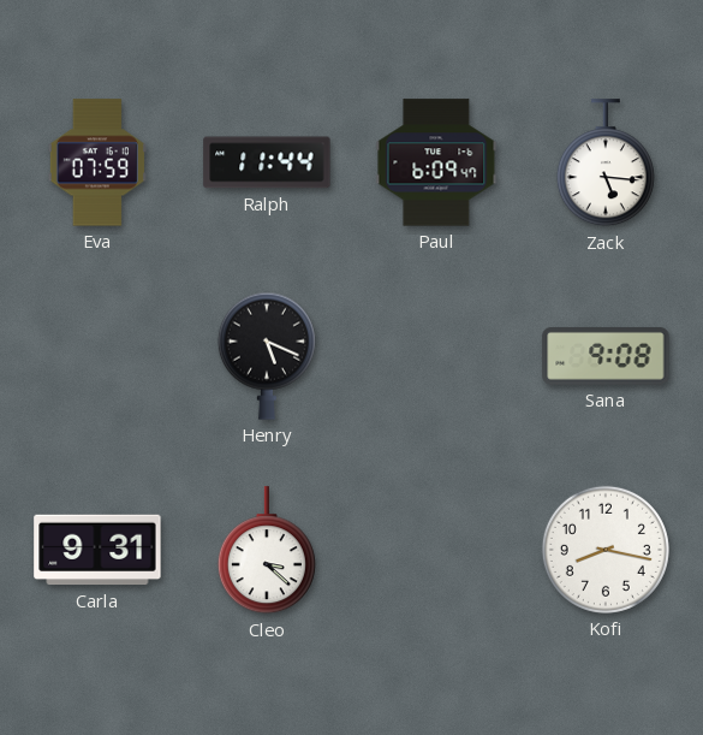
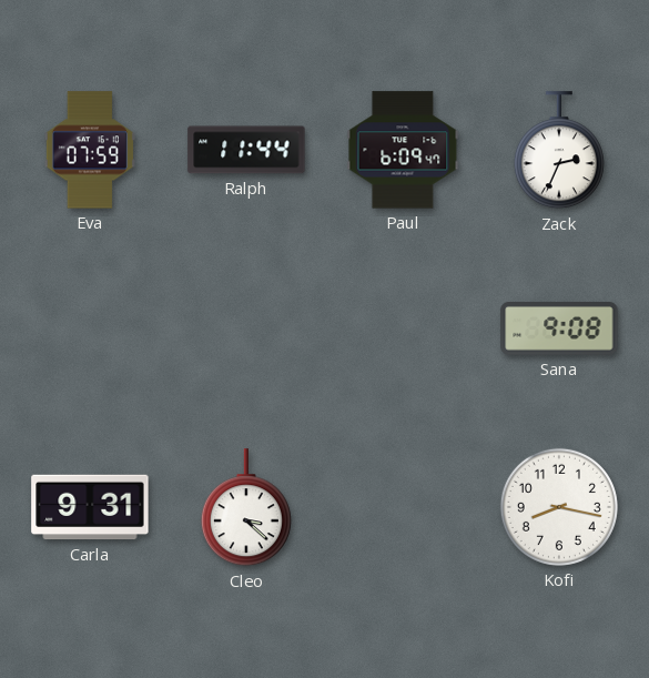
Zack: 5:16 -> 2:34
Henry: 5:19 -> none
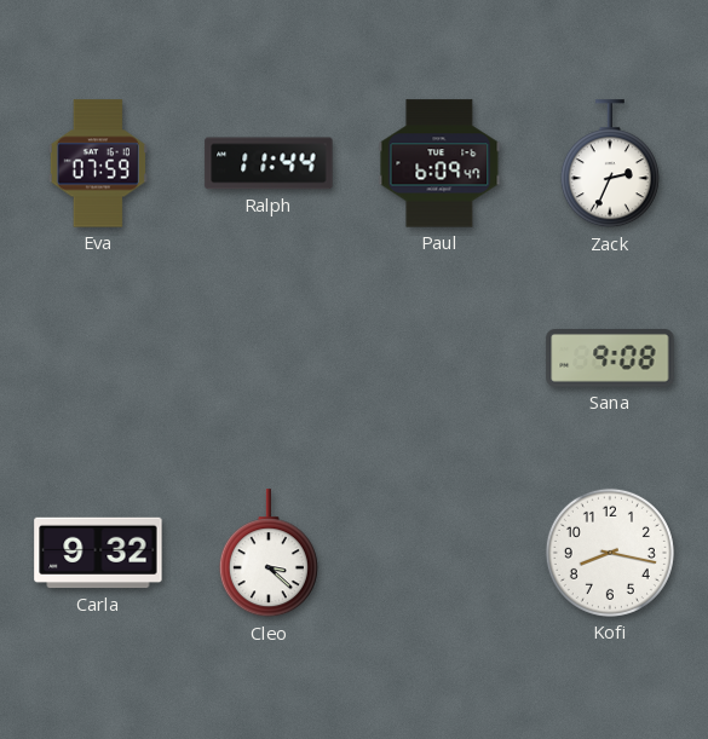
Carla: 9:31 -> 9:32
